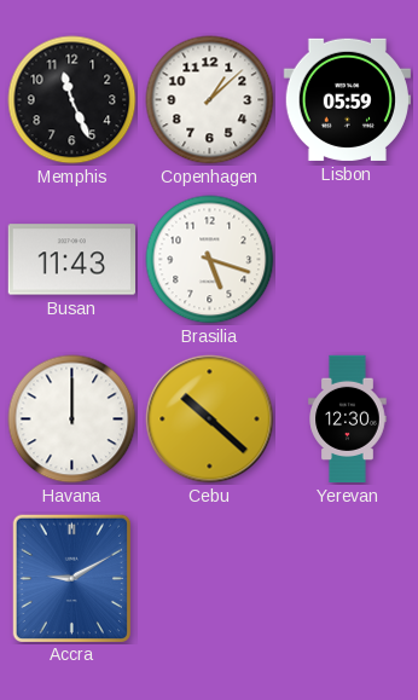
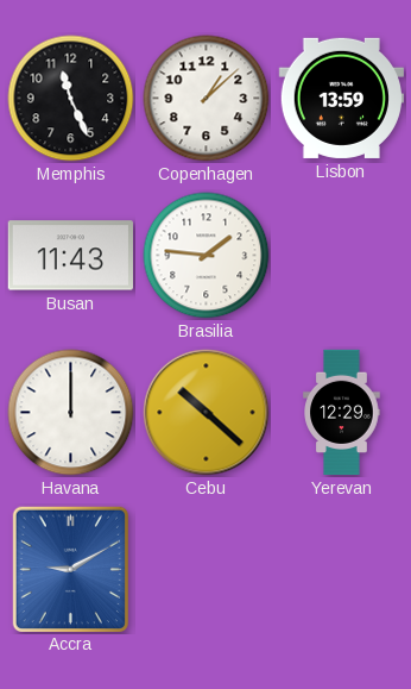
Lisbon: 05:59 -> 13:59
Brasilia: 5:18 -> 1:46
Yerevan: 12:30 -> 12:29
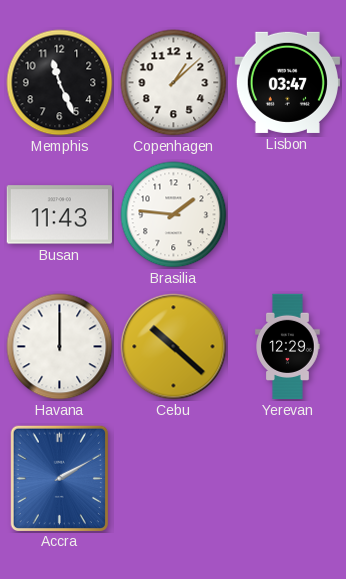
Lisbon: 13:59 -> 03:47
Accra: 9:10 -> 2:10
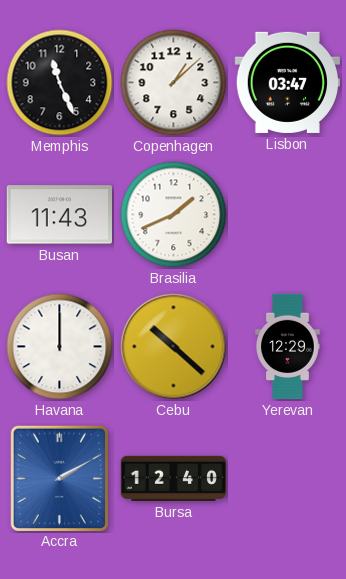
Brasilia: 1:46 -> 1:41
Bursa: none -> 12:40
